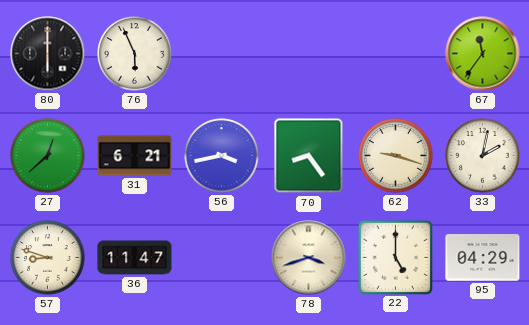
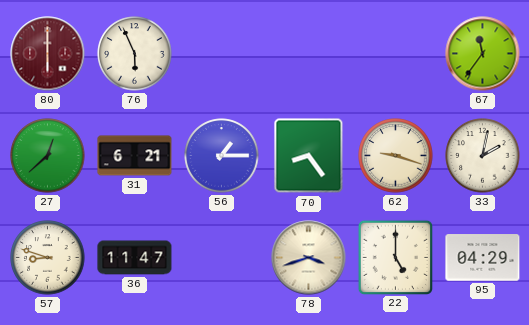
80 dial: black -> burgundy
56: 3:43 -> 1:15
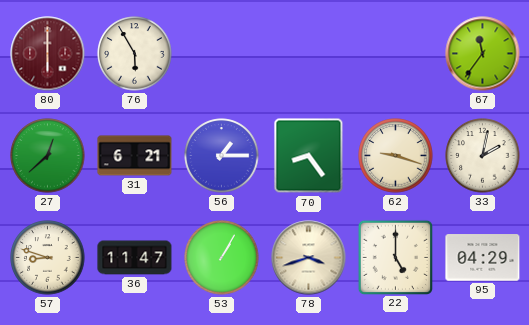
76: 5:56 -> 5:55
53: none -> 1:05
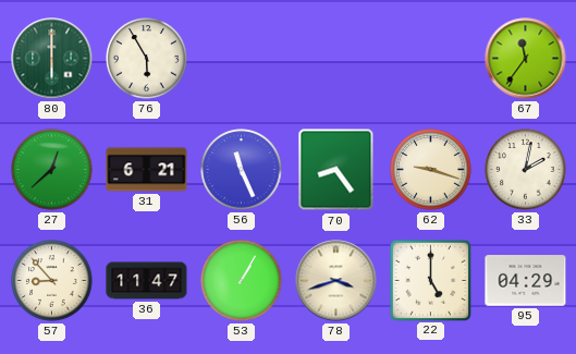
80 dial: burgundy -> green
56: 1:15 -> 11:26
57: 8:48 -> 8:53
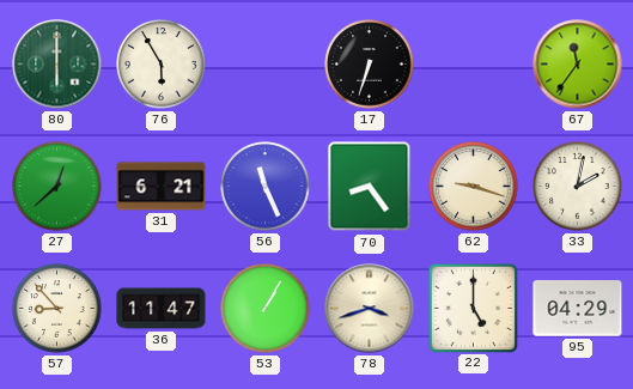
17: none -> 6:33
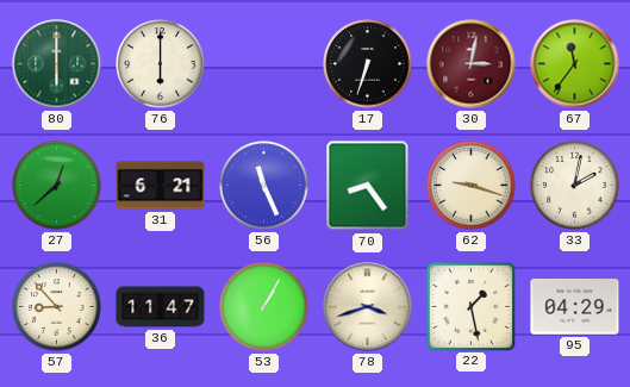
76: 5:55 -> 6:00
30: none -> 3:02
22: 5:00 -> 1:28
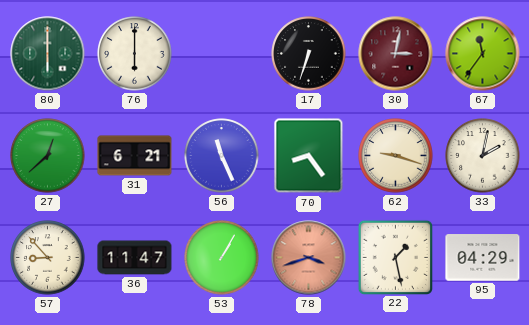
78 dial: cream -> salmon
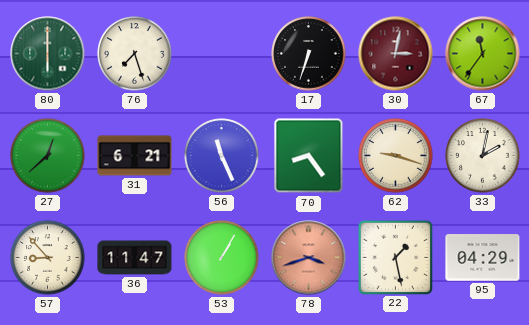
76: 6:00 -> 7:27
